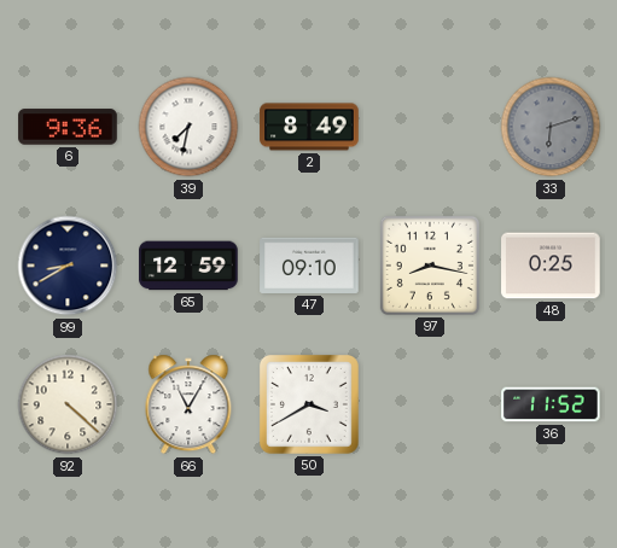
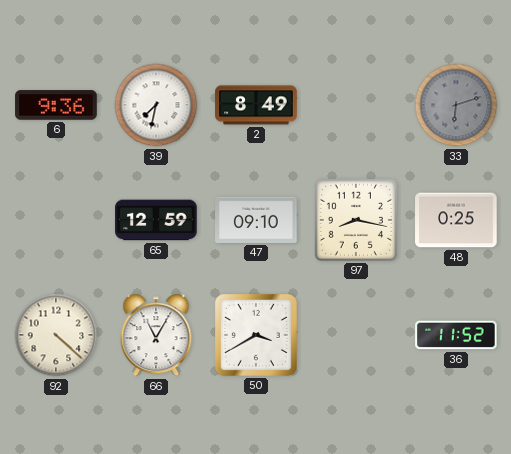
99: 8:40 -> none
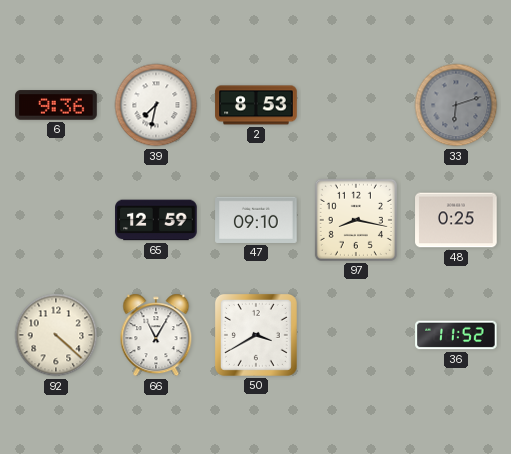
2: 8:49 -> 8:53
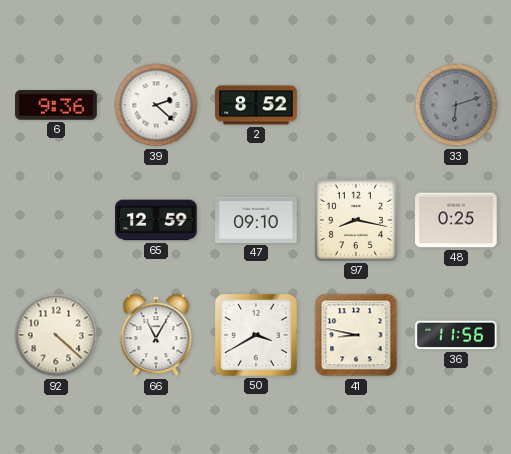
39: 7:32 -> 2:22
2: 8:53 -> 8:52
41: none -> 8:47
36: 11:52 -> 11:56
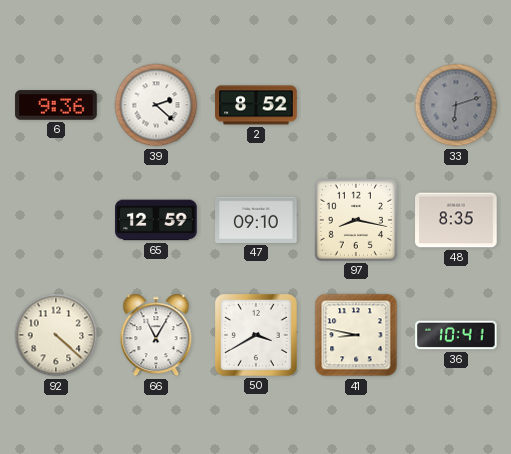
48: 0:25 -> 8:35
36: 11:56 -> 10:41
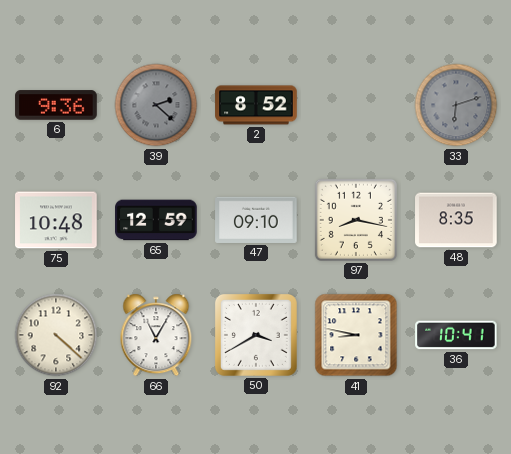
39 dial: white -> grey
75: none -> 10:48
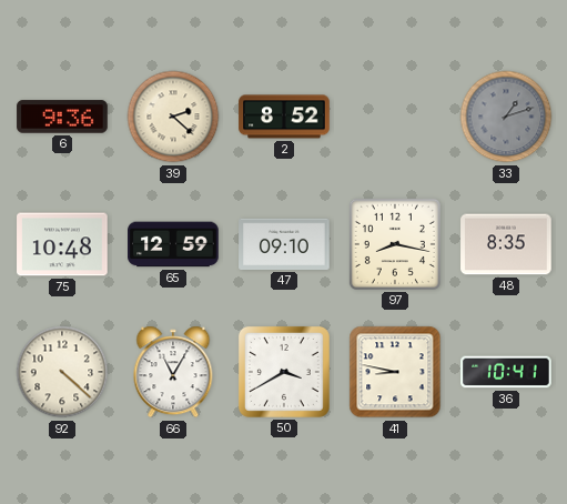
39 dial: grey -> cream
33: 6:12 -> 1:12
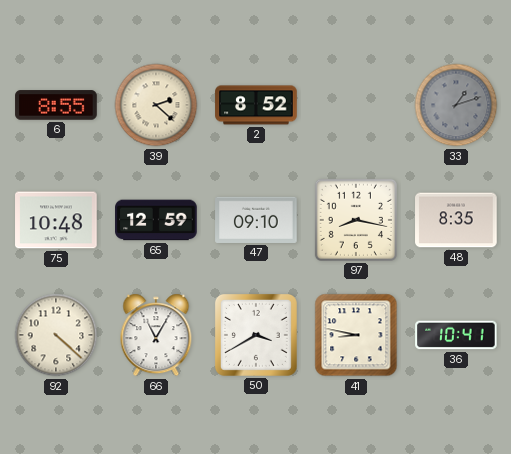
6: 9:36 -> 8:55
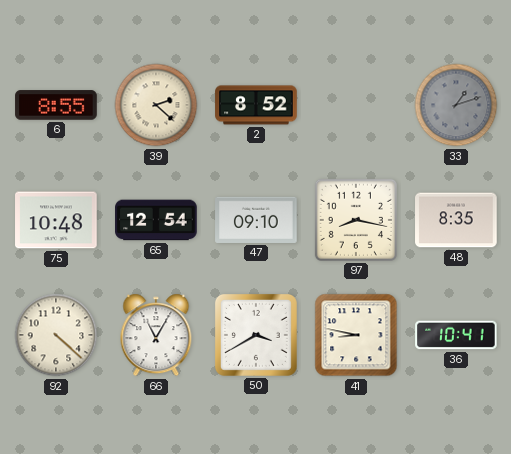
65: 12:59 -> 12:54
